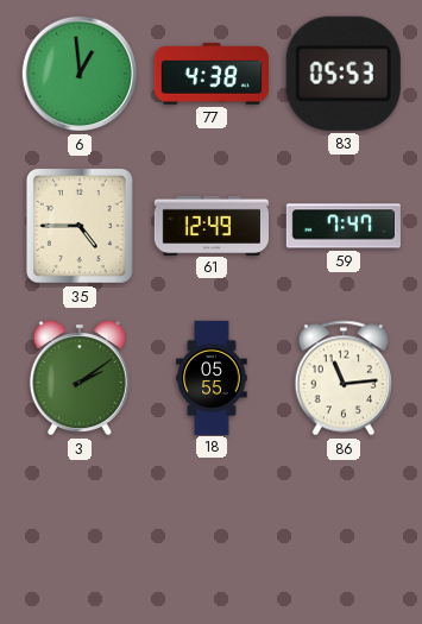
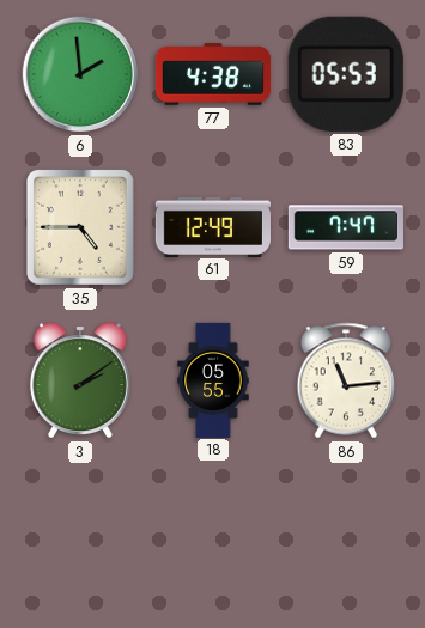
6: 12:59 -> 1:59
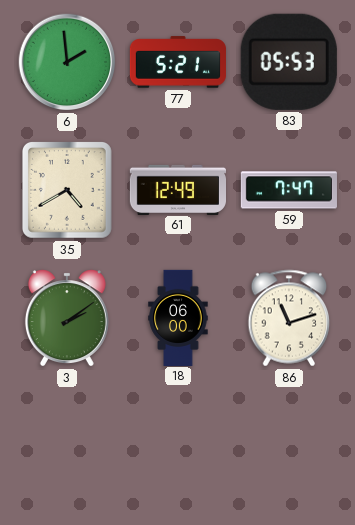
77: 4:38 -> 5:21
35: 4:45 -> 4:40
18: 05:55 -> 06:00
86: 11:14 -> 11:12
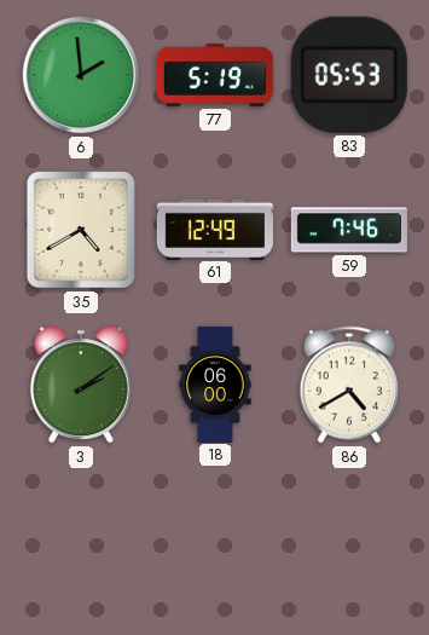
77: 5:21 -> 5:19
59: 7:47 -> 7:46
86: 11:12 -> 4:40
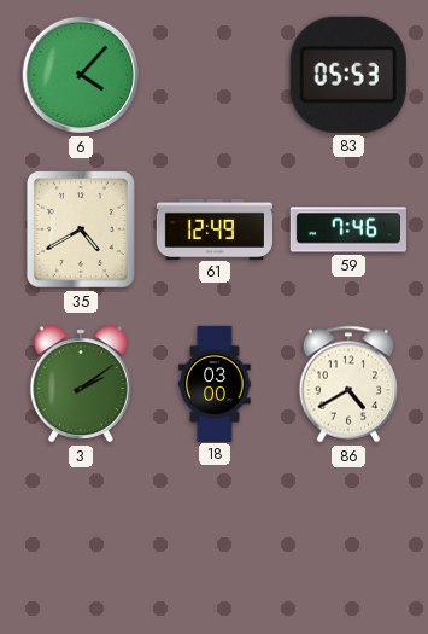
6: 1:59 -> 4:07
77: 5:19 -> none
18: 06:00 -> 03:00
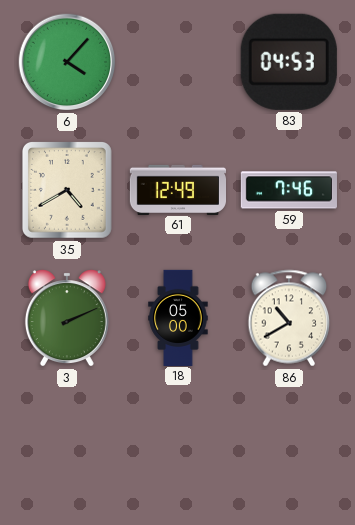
83: 05:53 -> 04:53
3: 2:09 -> 2:11
18: 03:00 -> 05:00
86: 4:40 -> 10:40
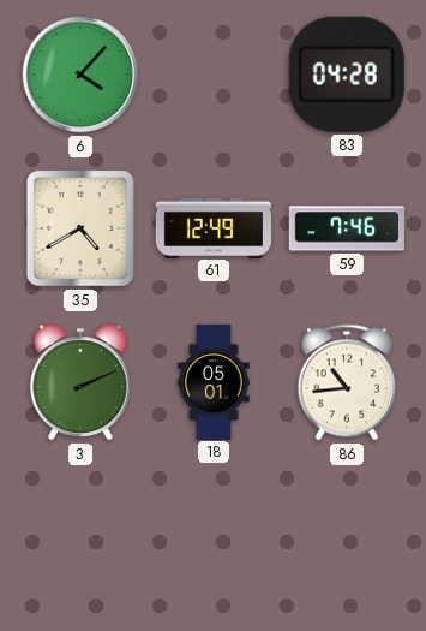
83: 04:53 -> 04:28
18: 05:00 -> 05:01
86: 10:40 -> 10:44
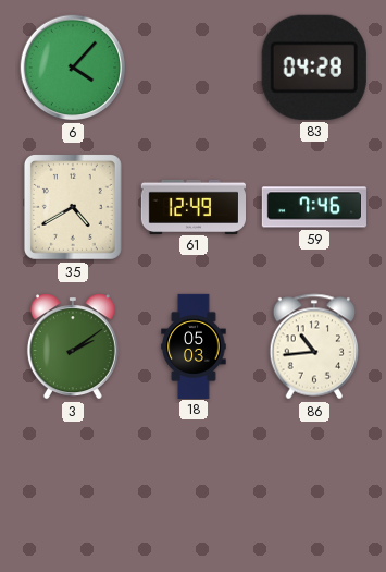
3: 2:11 -> 2:09
18: 05:01 -> 05:03
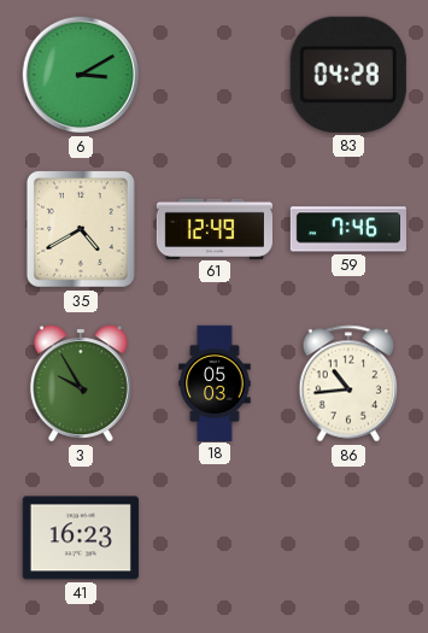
6: 4:07 -> 3:10
3: 2:09 -> 9:55
41: none -> 16:23
